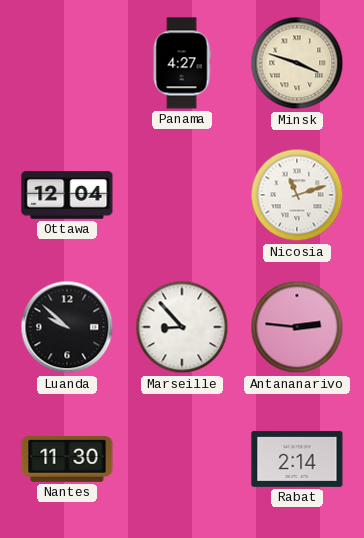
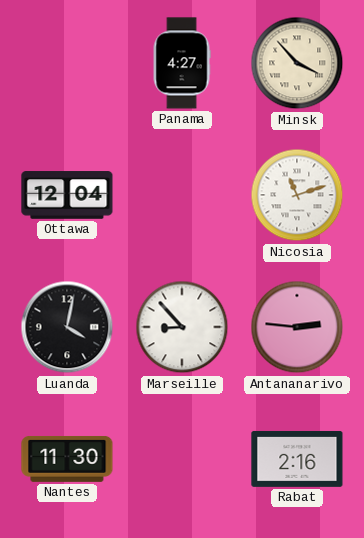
Minsk: 3:48 -> 3:53
Luanda: 9:52 -> 4:02
Rabat: 2:14 -> 2:16
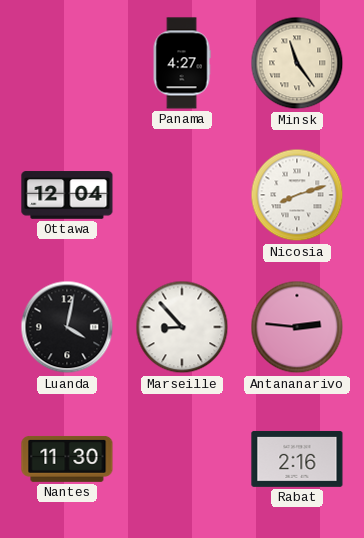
Minsk: 3:53 -> 11:24
Nicosia: 11:12 -> 8:12
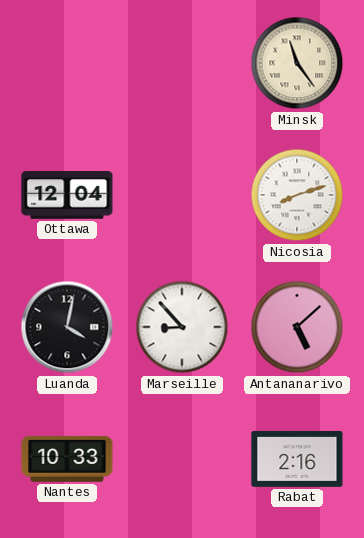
Panama: 4:27 -> none
Antananarivo: 2:46 -> 5:08
Nantes: 11:30 -> 10:33
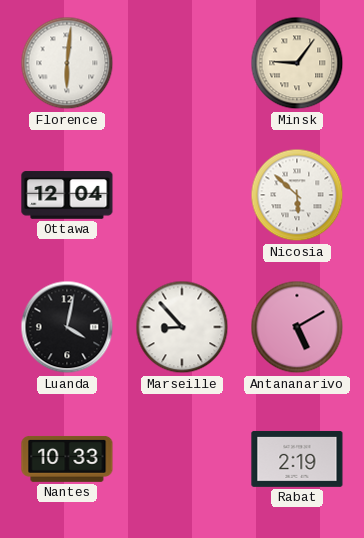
Florence: none -> 6:01
Minsk: 11:24 -> 9:06
Nicosia: 8:12 -> 5:52
Antananarivo: 5:08 -> 5:10
Rabat: 2:16 -> 2:19
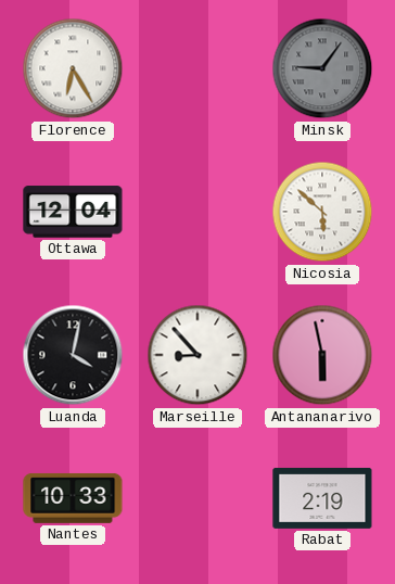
Florence: 6:01 -> 6:25
Minsk dial: cream -> grey
Antananarivo: 5:10 -> 5:58
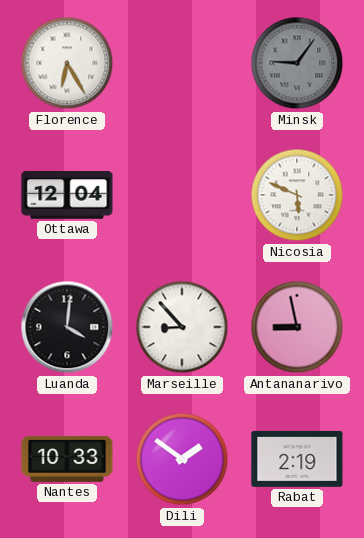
Nicosia: 5:52 -> 5:49
Luanda: 4:02 -> 4:01
Antananarivo: 5:58 -> 8:58
Dili: none -> 1:51
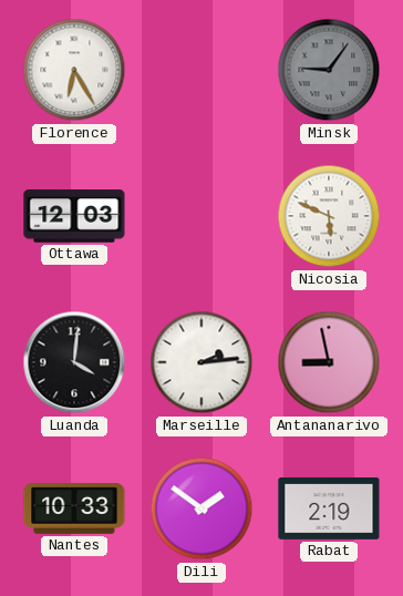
Ottawa: 12:04 -> 12:03
Marseille: 8:53 -> 2:14
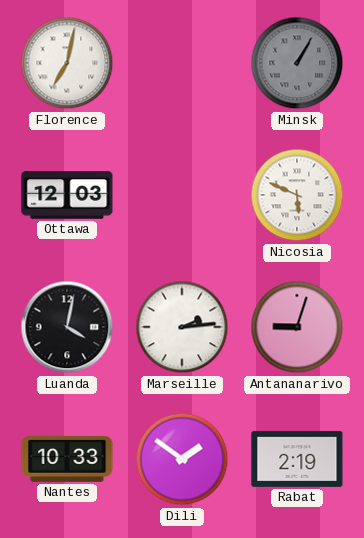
Florence: 6:25 -> 7:02
Minsk: 9:06 -> 1:05
Luanda: 4:01 -> 4:02
Antananarivo: 8:58 -> 9:03
